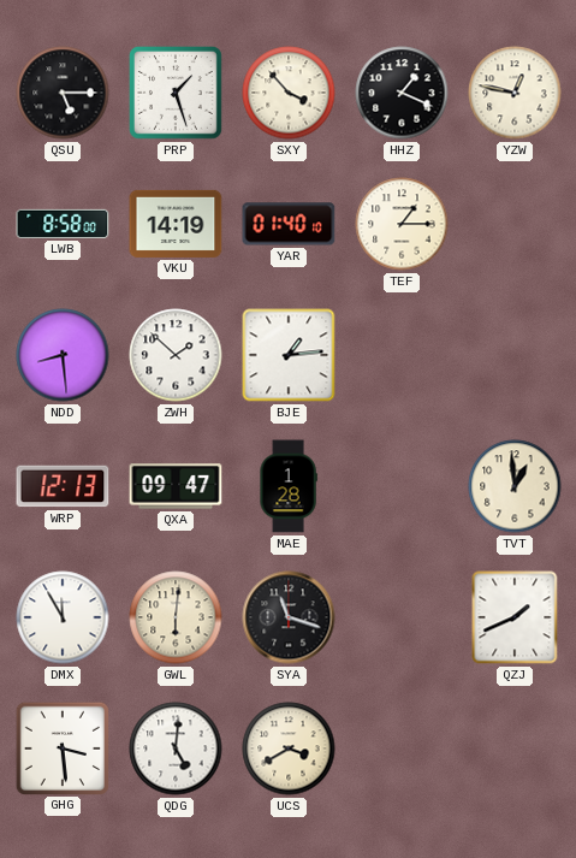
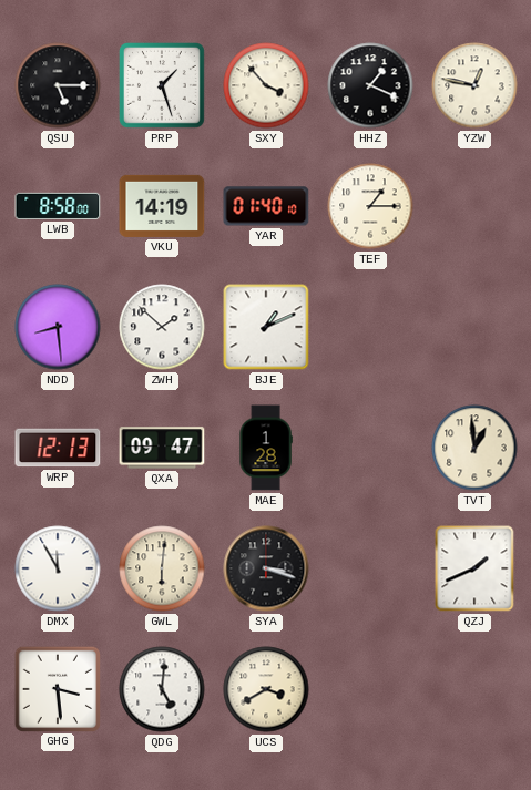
BJE: 1:14 -> 1:11
SYA: 11:18 -> 3:18
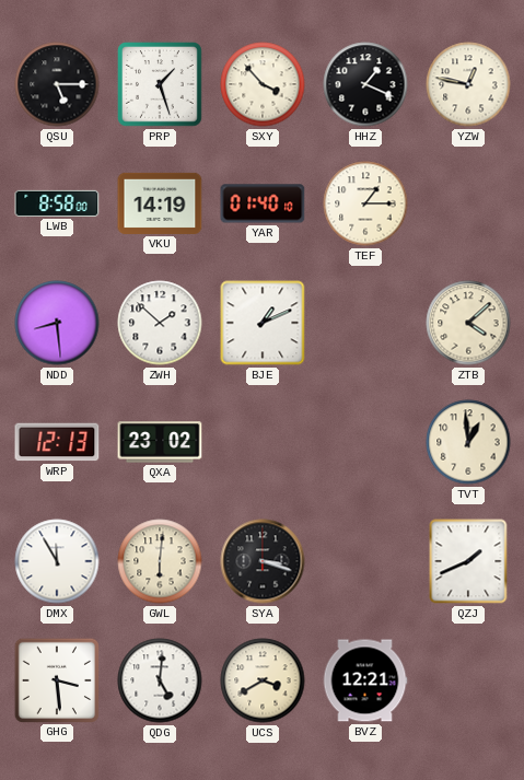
ZTB: none -> 4:08
QXA: 09:47 -> 23:02
MAE: 1:28 -> none
BVZ: none -> 12:21
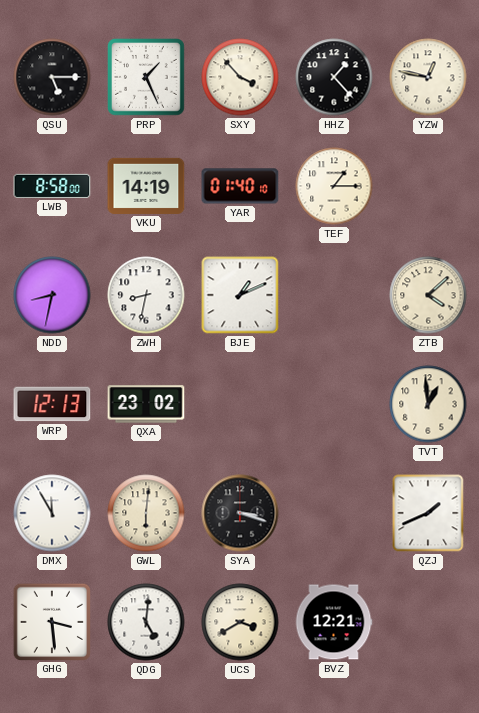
PRP: 1:27 -> 1:26
HHZ: 1:19 -> 1:23
NDD: 8:29 -> 8:32
ZWH: 1:52 -> 8:32
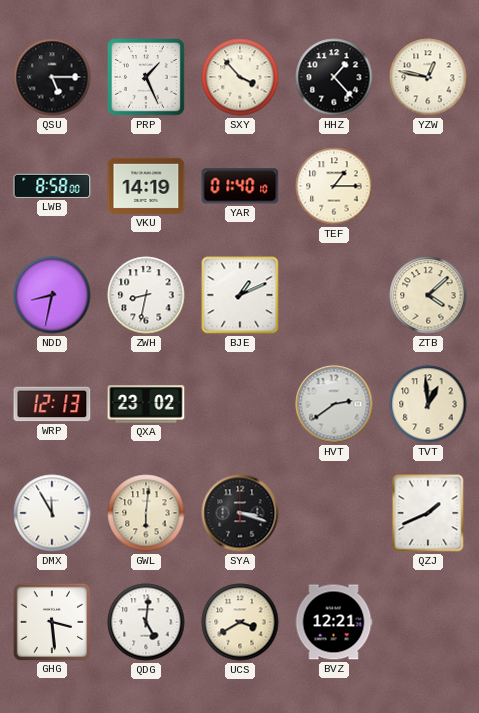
HVT: none -> 2:39
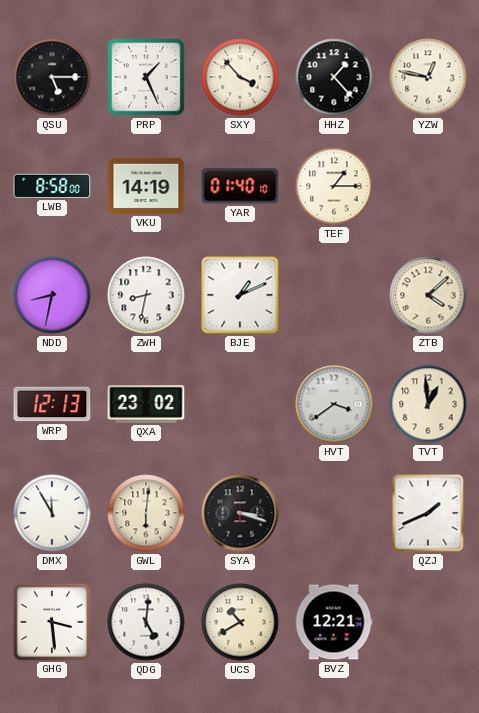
HVT: 2:39 -> 3:39
UCS: 3:40 -> 10:40
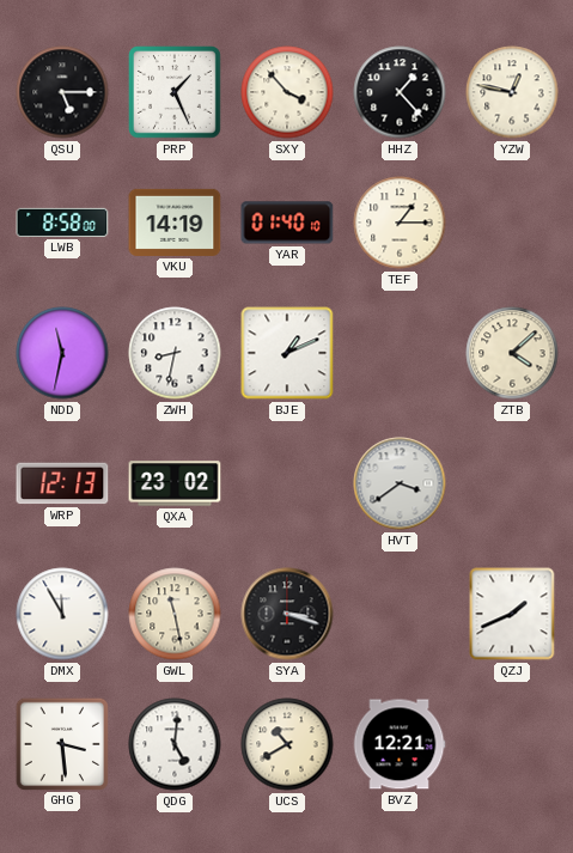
NDD: 8:32 -> 11:32
TVT: 12:59 -> none
GWL: 6:01 -> 11:28
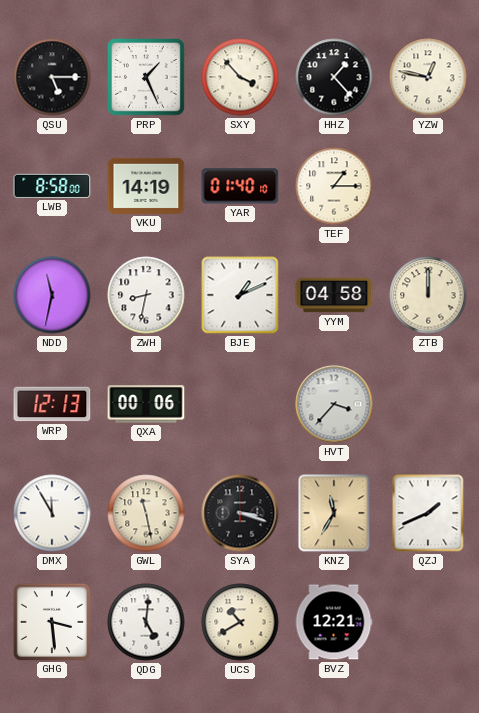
YYM: none -> 04:58
ZTB: 4:08 -> 12:00
QXA: 23:02 -> 00:06
HVT: 3:39 -> 3:37
KNZ: none -> 11:35
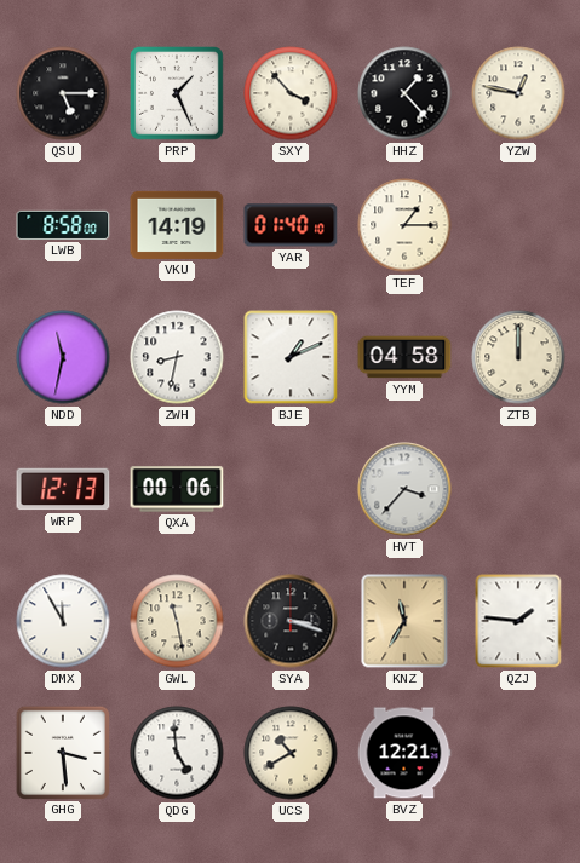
QZJ: 1:41 -> 1:46
QDG: 5:01 -> 4:59
